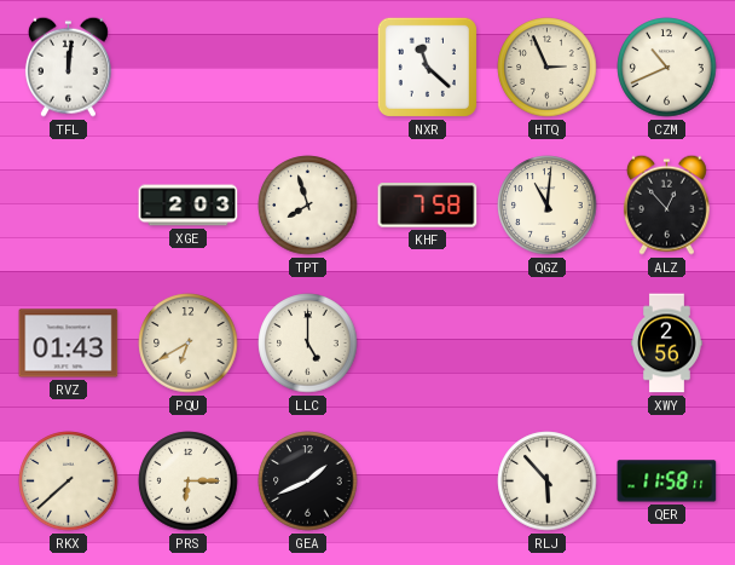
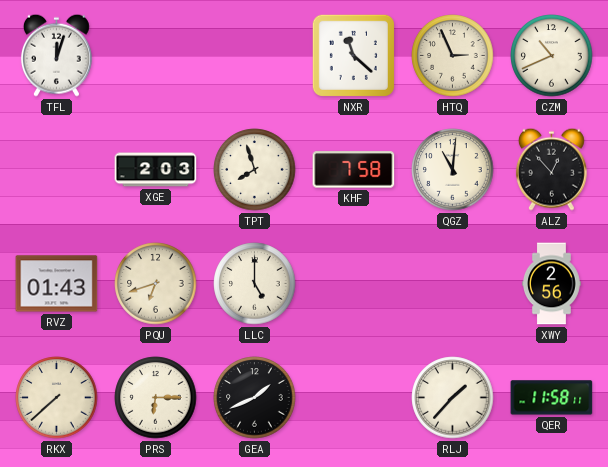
TFL: 12:01 -> 12:03
PQU: 6:40 -> 6:42
RLJ: 5:53 -> 1:37
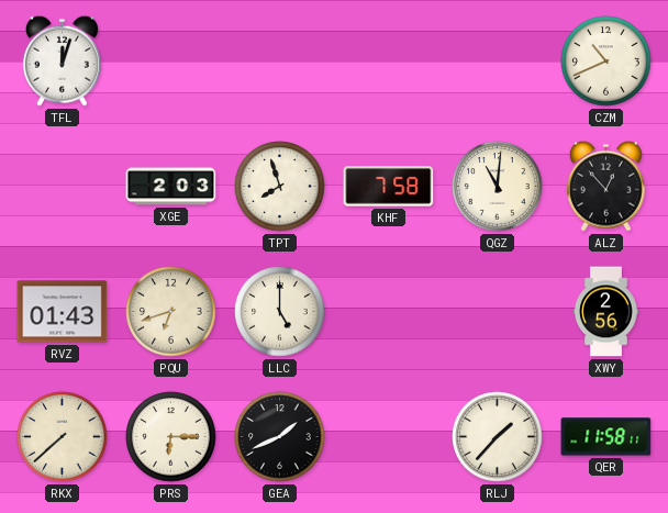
NXR: 11:22 -> none
HTQ: 2:56 -> none
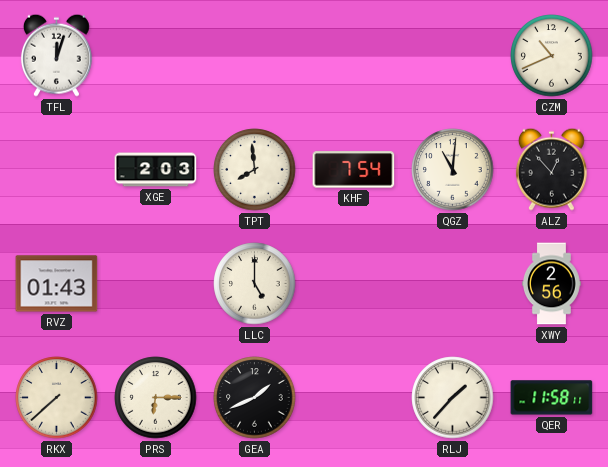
TPT: 7:57 -> 7:59
KHF: 7:58 -> 7:54
PQU: 6:42 -> none
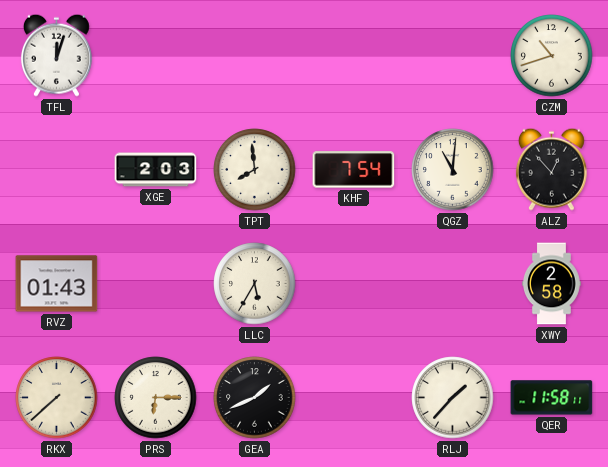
CZM: 10:41 -> 10:42
LLC: 5:00 -> 5:35
XWY: 2:56 -> 2:58
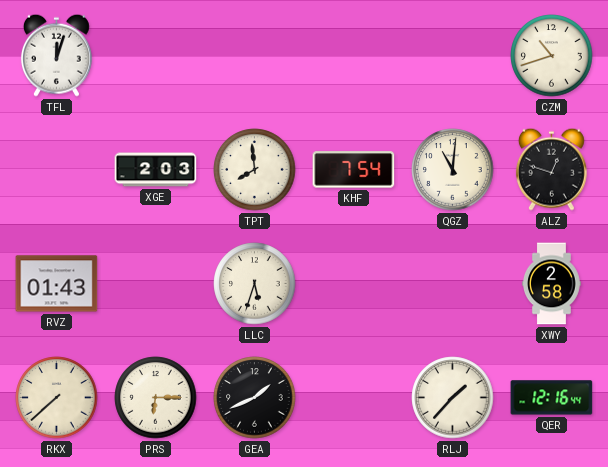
ALZ: 12:53 -> 12:48
LLC: 5:35 -> 5:33
QER: 11:58 -> 12:16
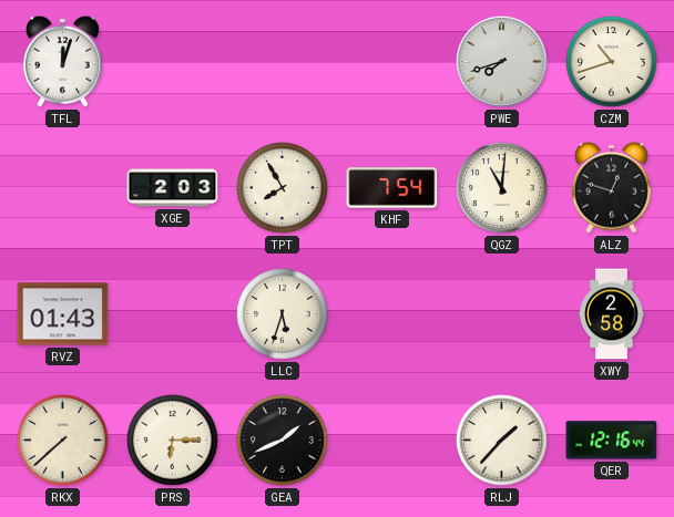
PWE: none -> 7:42
TPT: 7:59 -> 7:55
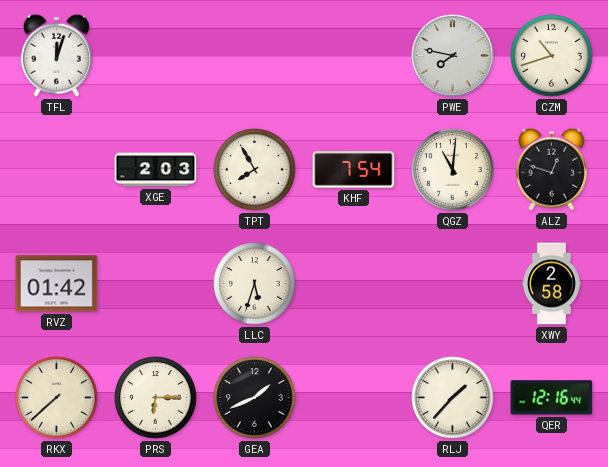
PWE: 7:42 -> 7:47
RVZ: 01:43 -> 01:42
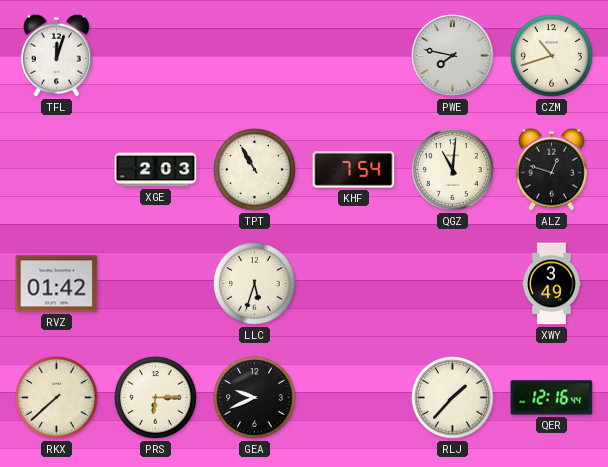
TPT: 7:55 -> 10:55
XWY: 2:58 -> 3:49
GEA: 1:41 -> 9:41
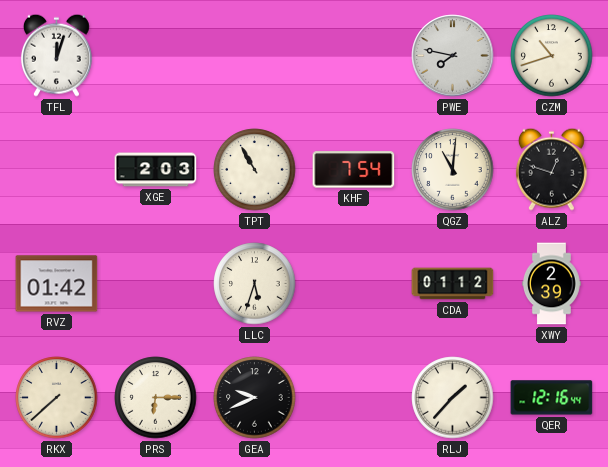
CDA: none -> 01:12
XWY: 3:49 -> 2:39
